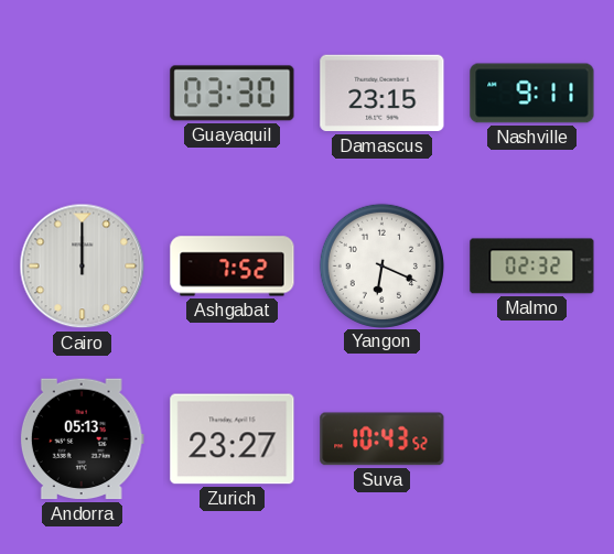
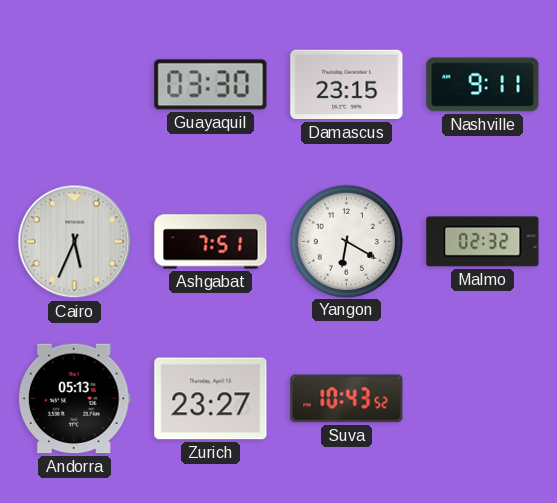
Cairo: 12:00 -> 5:34
Ashgabat: 7:52 -> 7:51
Yangon: 6:19 -> 6:20
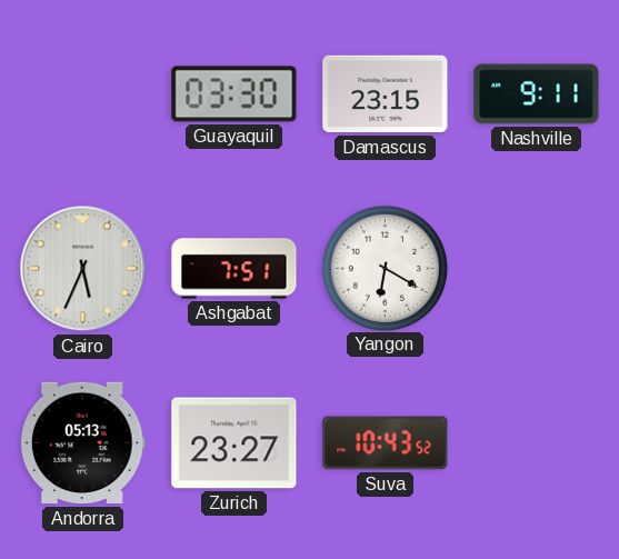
Malmo: 02:32 -> none
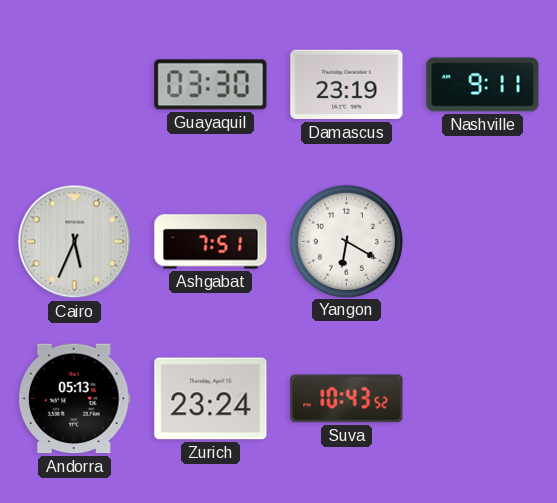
Damascus: 23:15 -> 23:19
Zurich: 23:27 -> 23:24
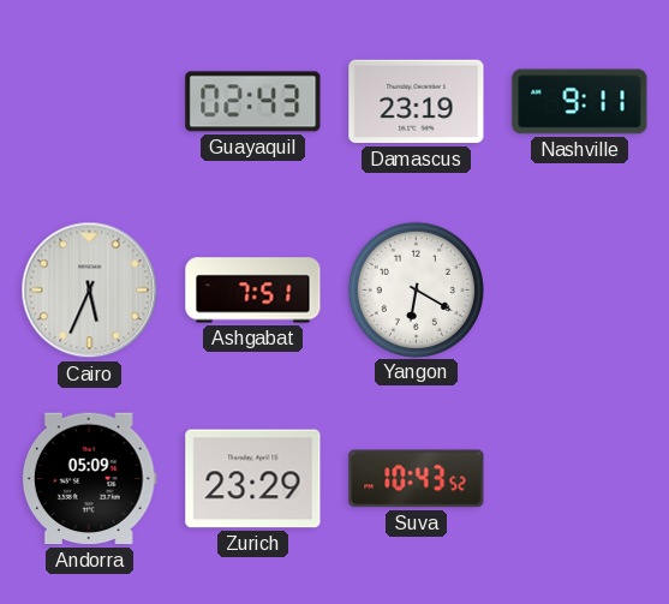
Guayaquil: 03:30 -> 02:43
Andorra: 05:13 -> 05:09
Zurich: 23:24 -> 23:29
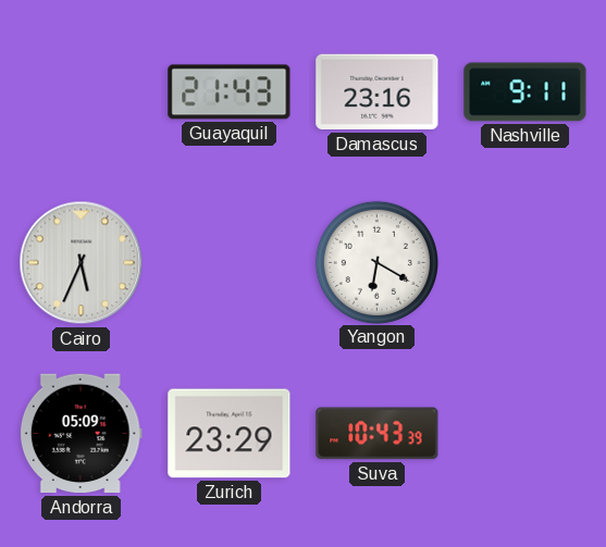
Guayaquil: 02:43 -> 21:43
Damascus: 23:19 -> 23:16
Ashgabat: 7:51 -> none
Suva: 10:43:52 -> 10:43:39
